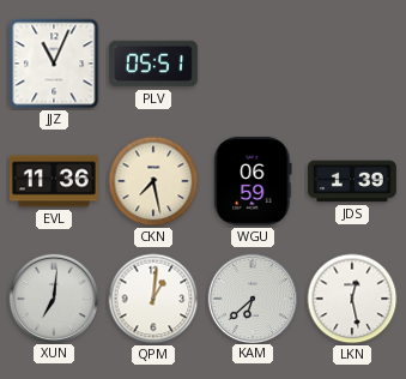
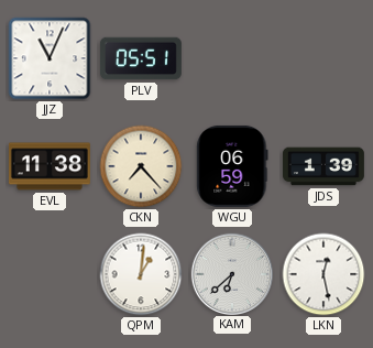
EVL: 11:36 -> 11:38
CKN: 7:28 -> 7:23
XUN: 7:01 -> none
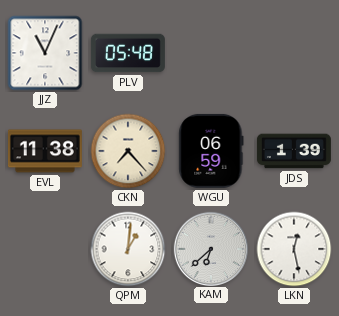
PLV: 05:51 -> 05:48
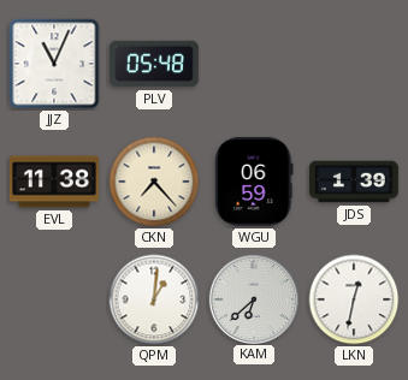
LKN: 12:28 -> 12:32
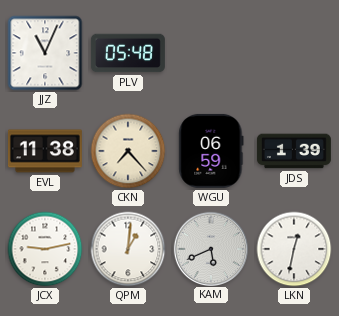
JCX: none -> 9:13
KAM: 6:38 -> 5:41
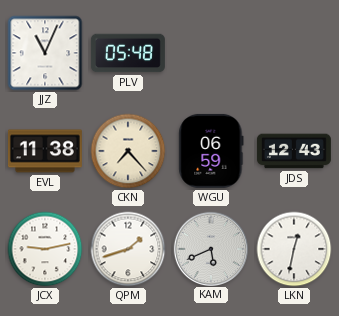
JDS: 1:39 -> 12:43
QPM: 1:01 -> 1:42
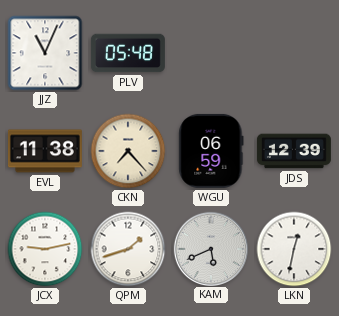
JDS: 12:43 -> 12:39
